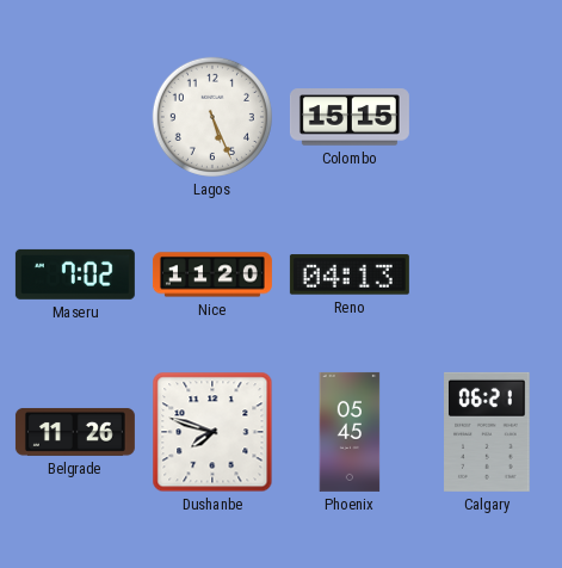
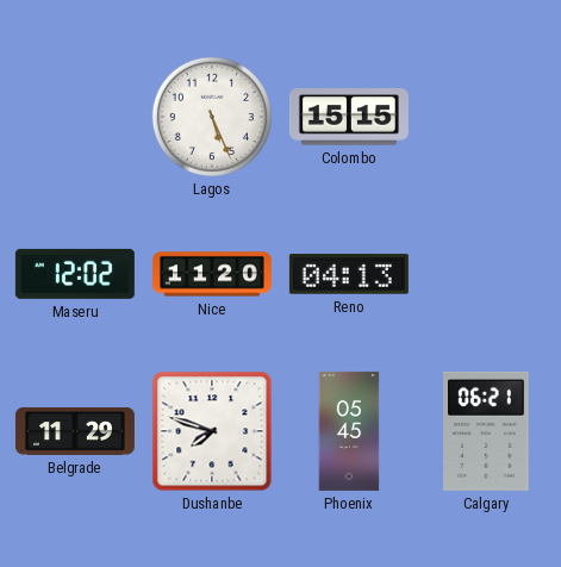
Maseru: 7:02 -> 12:02
Belgrade: 11:26 -> 11:29
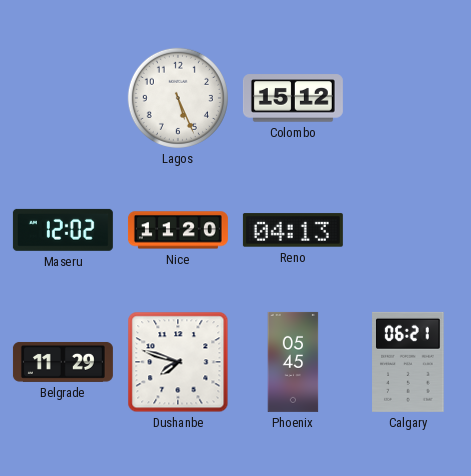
Colombo: 15:15 -> 15:12
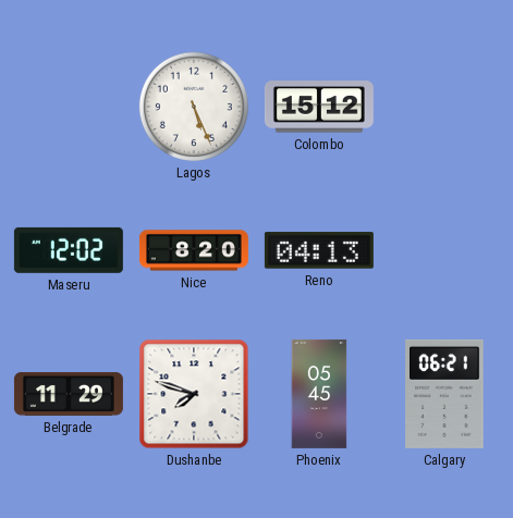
Nice: 11:20 -> 8:20
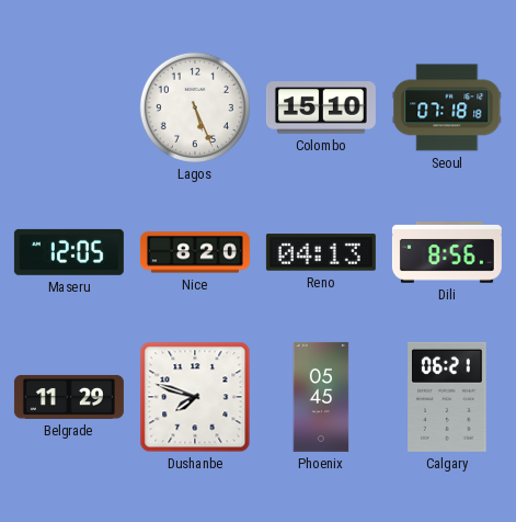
Colombo: 15:12 -> 15:10
Seoul: none -> 07:18
Maseru: 12:02 -> 12:05
Dili: none -> 8:56
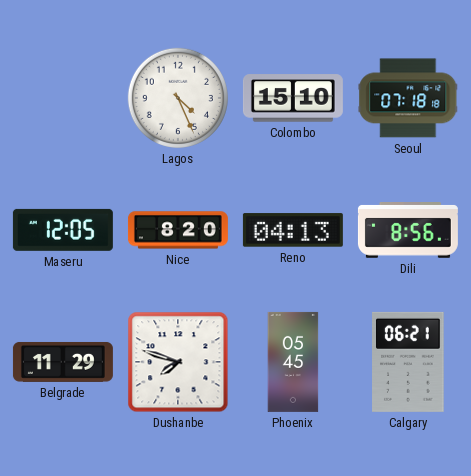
Lagos: 5:26 -> 4:26
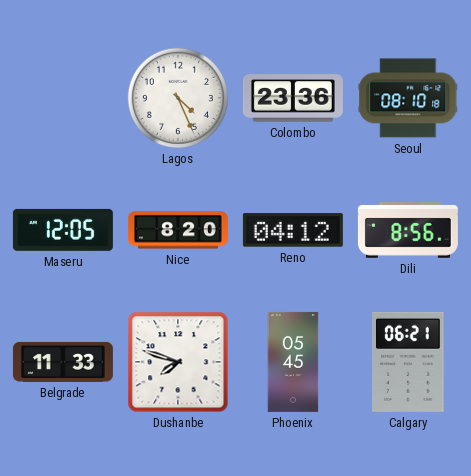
Colombo: 15:10 -> 23:36
Seoul: 07:18 -> 08:10
Reno: 04:13 -> 04:12
Belgrade: 11:29 -> 11:33
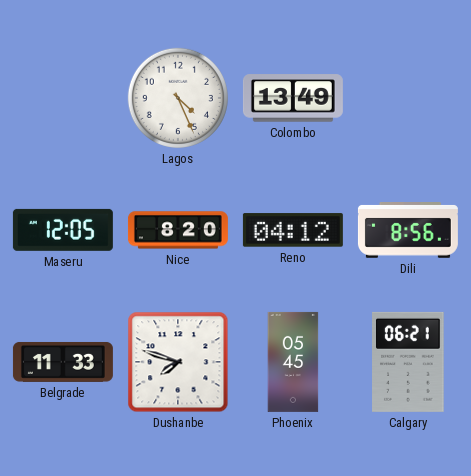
Colombo: 23:36 -> 13:49
Seoul: 08:10 -> none
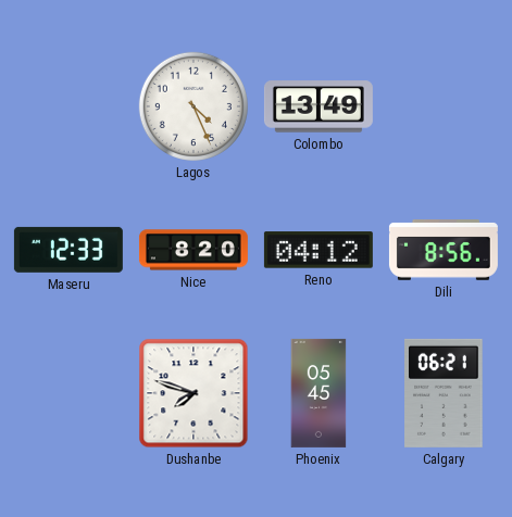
Maseru: 12:05 -> 12:33
Belgrade: 11:33 -> none
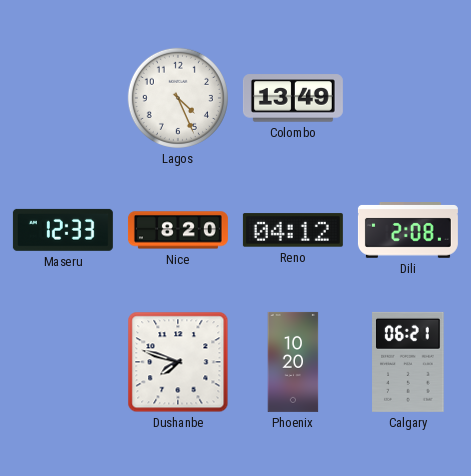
Dili: 8:56 -> 2:08
Phoenix: 05:45 -> 10:20
